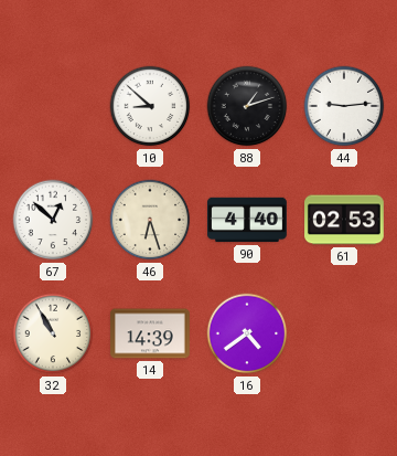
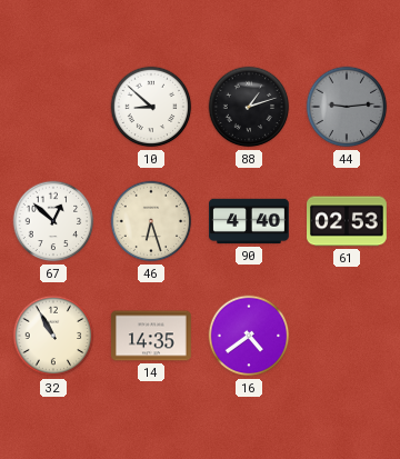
44 dial: white -> grey
14: 14:39 -> 14:35
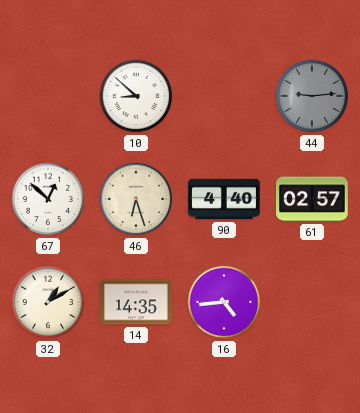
88: 1:12 -> none
61: 02:53 -> 02:57
32: 10:55 -> 1:10
16: 4:39 -> 4:44
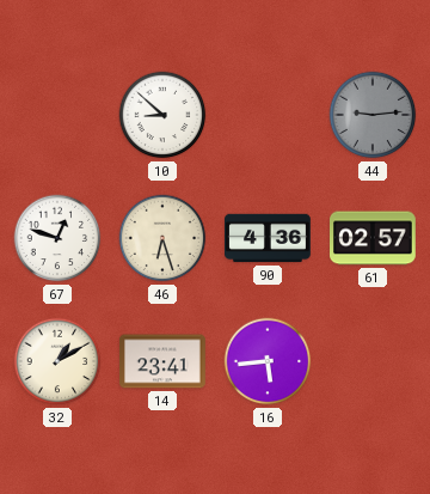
67: 12:52 -> 12:48
90: 4:40 -> 4:36
14: 14:35 -> 23:41
16: 4:44 -> 5:44
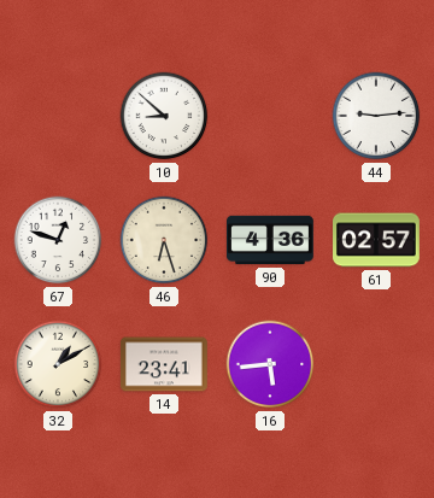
44 dial: grey -> white
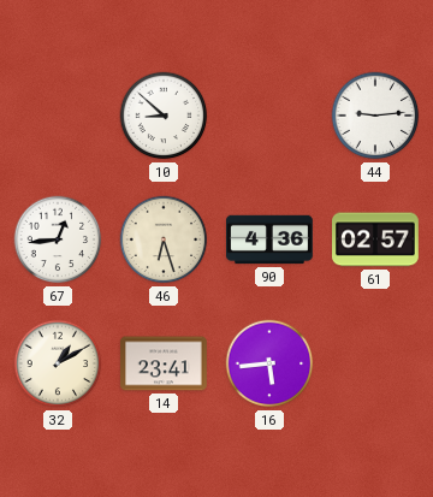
67: 12:48 -> 12:44
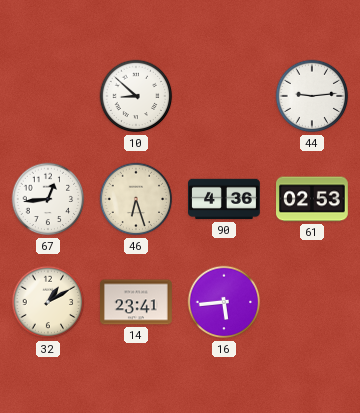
61: 02:57 -> 02:53
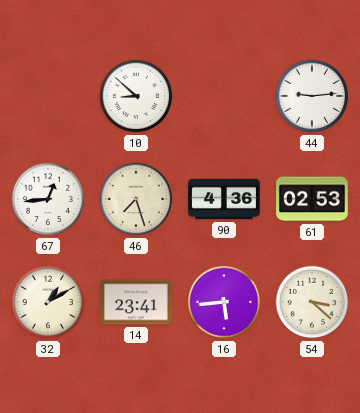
46: 6:27 -> 7:27
54: none -> 3:22
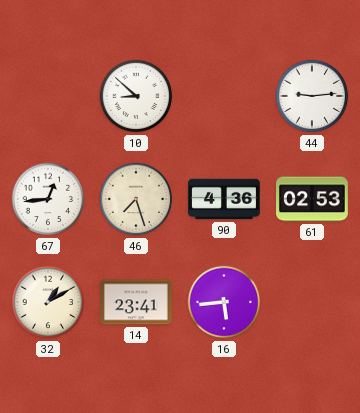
54: 3:22 -> none
